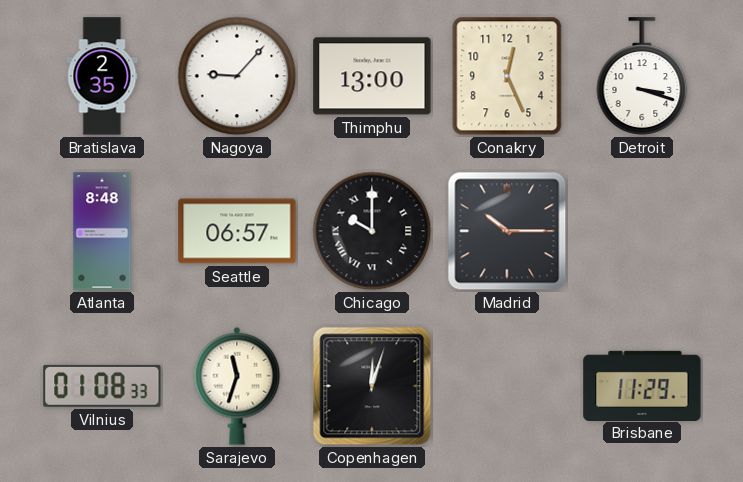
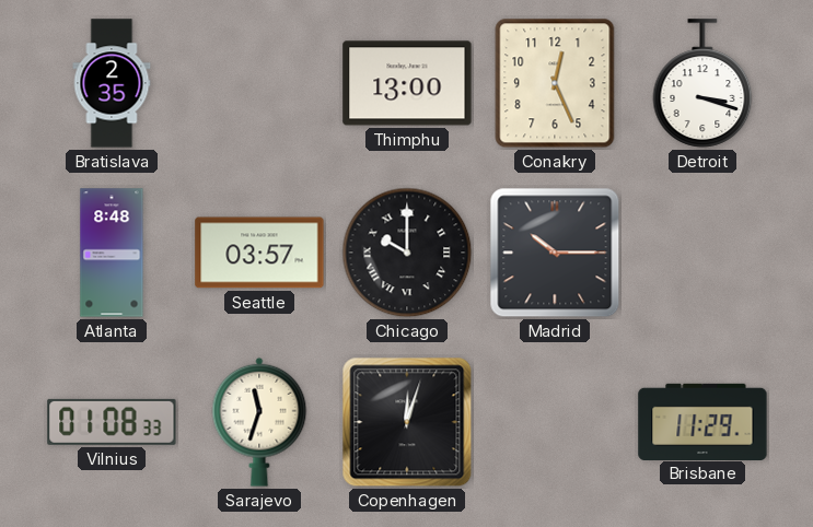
Nagoya: 9:07 -> none
Seattle: 06:57 -> 03:57
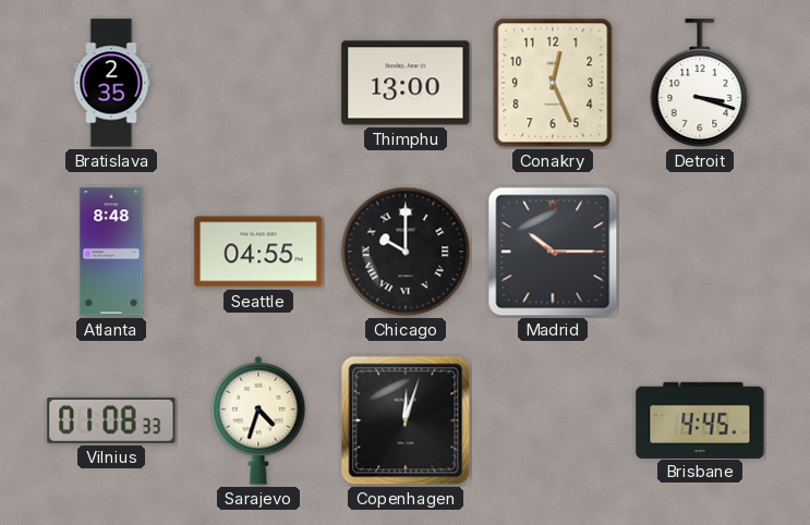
Seattle: 03:57 -> 04:55
Sarajevo: 11:33 -> 4:33
Brisbane: 11:29 -> 4:45
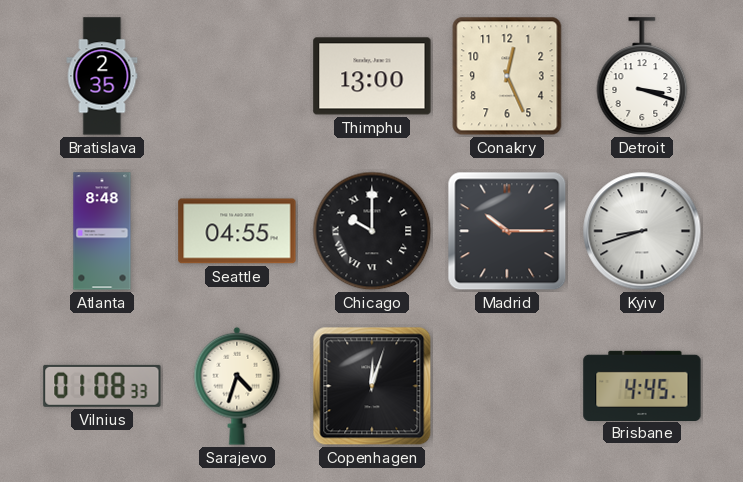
Kyiv: none -> 8:42
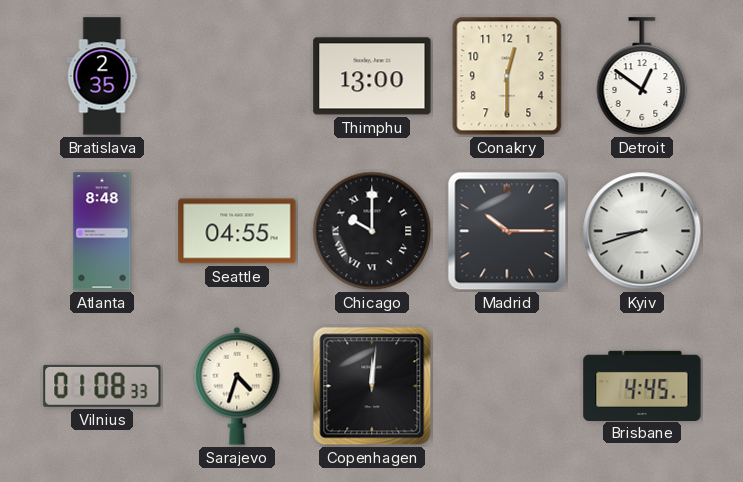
Conakry: 12:26 -> 12:30
Detroit: 3:18 -> 12:51
Copenhagen: 12:03 -> 12:01
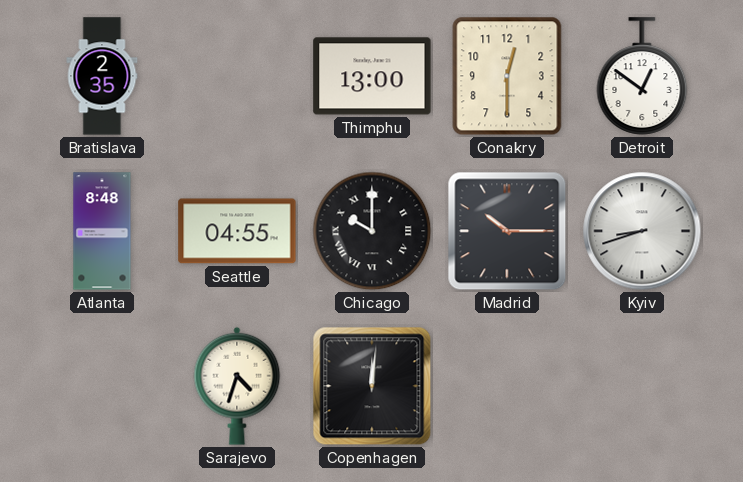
Vilnius: 01:08 -> none
Brisbane: 4:45 -> none
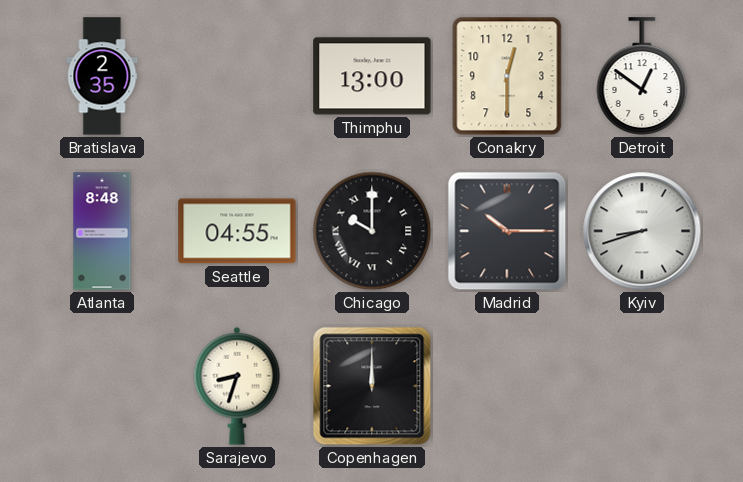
Sarajevo: 4:33 -> 8:33
Copenhagen: 12:01 -> 12:00
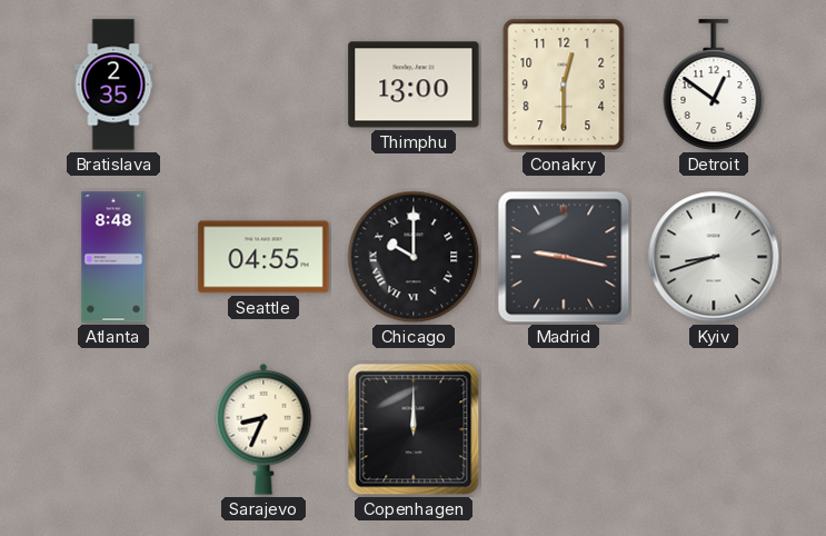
Madrid: 10:15 -> 9:17
Sarajevo: 8:33 -> 8:34
